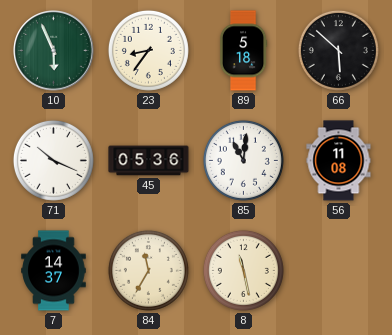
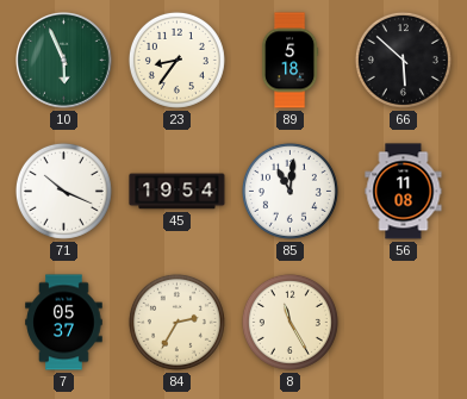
45: 05:36 -> 19:54
7: 14:37 -> 05:37
84: 11:35 -> 2:35
8: 11:28 -> 11:25
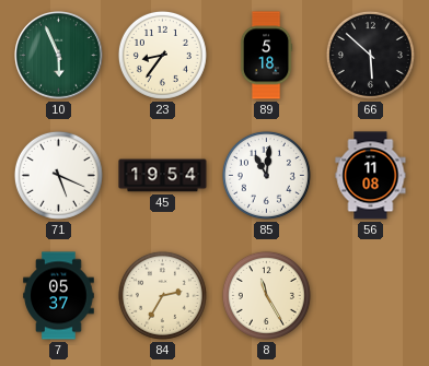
71: 10:19 -> 5:19
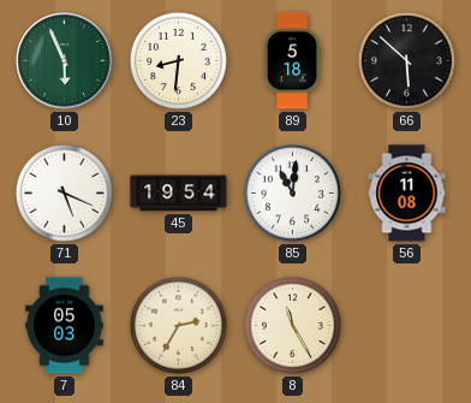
23: 8:36 -> 8:31
7: 05:37 -> 05:03
